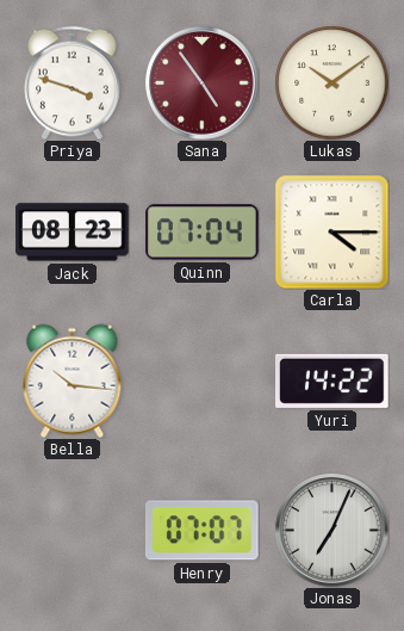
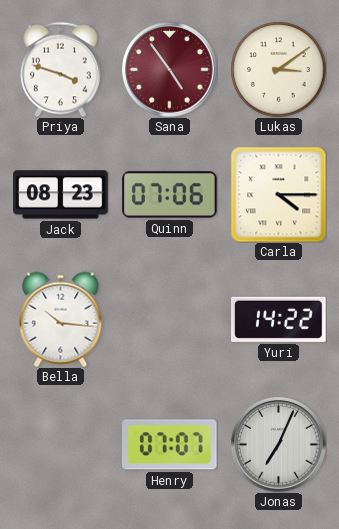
Lukas: 10:09 -> 3:09
Quinn: 07:04 -> 07:06
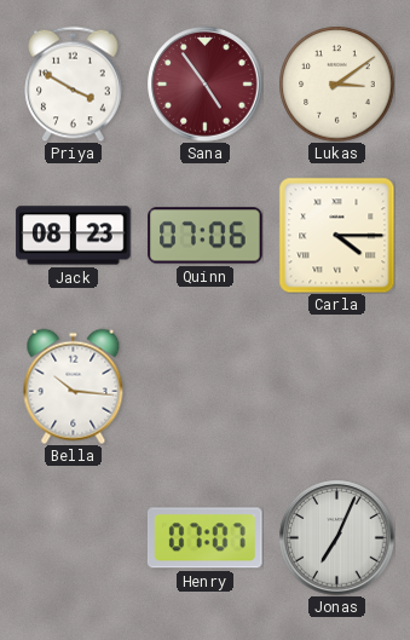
Priya: 3:48 -> 3:50
Yuri: 14:22 -> none
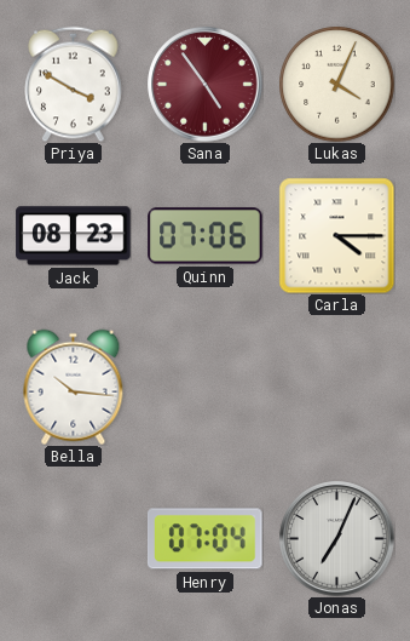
Lukas: 3:09 -> 4:04
Henry: 07:07 -> 07:04
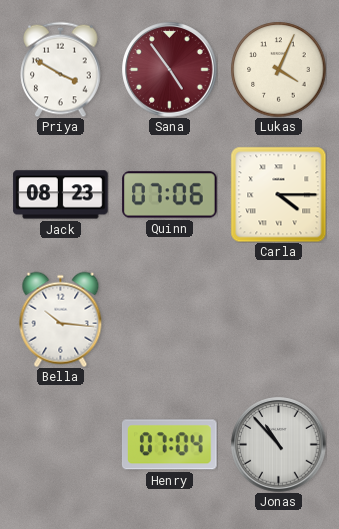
Jonas: 7:04 -> 10:53
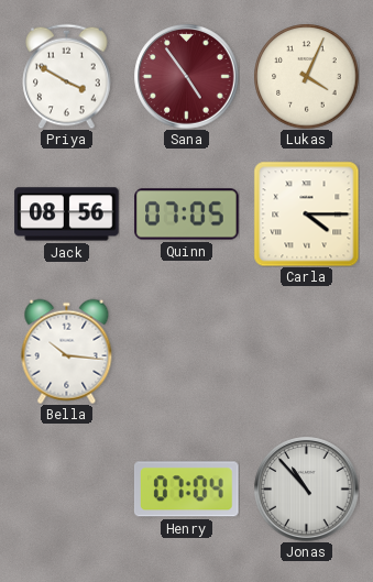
Jack: 08:23 -> 08:56
Quinn: 07:06 -> 07:05
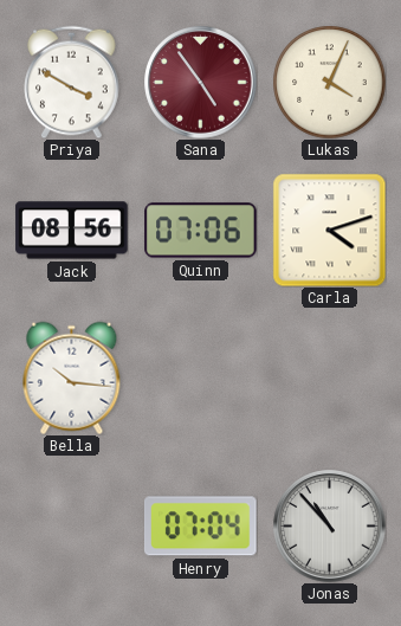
Quinn: 07:05 -> 07:06
Carla: 4:15 -> 4:12
